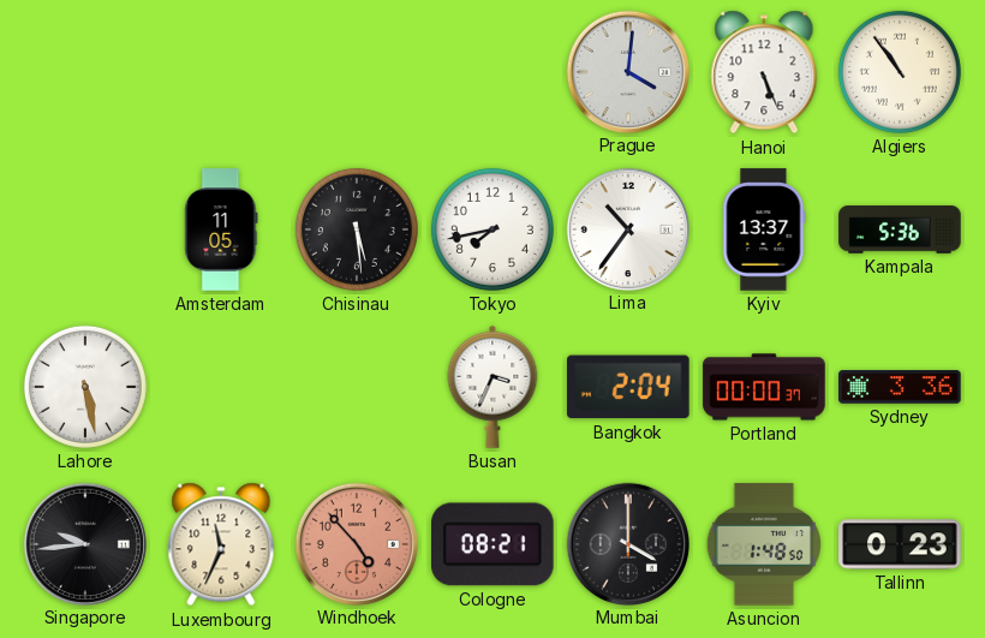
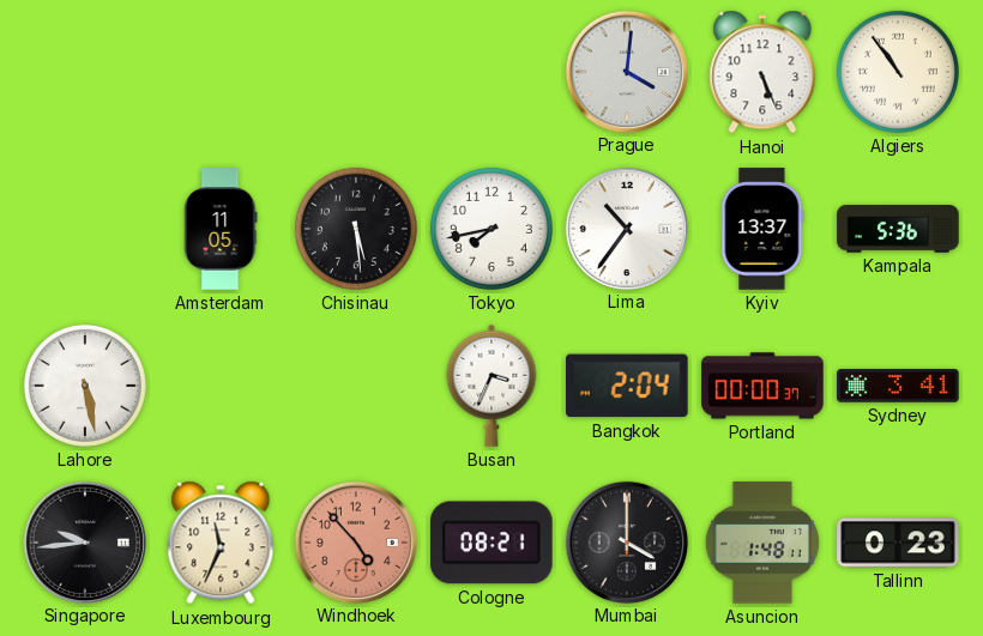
Sydney: 3:36 -> 3:41
Asuncion: 1:48:50 -> 1:48:11
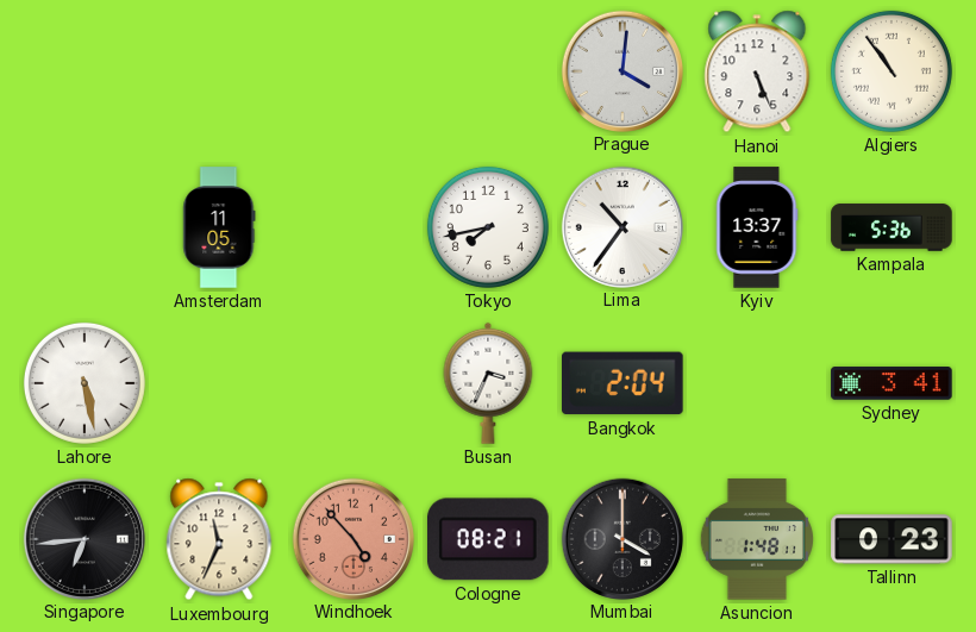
Chisinau: 5:29 -> none
Portland: 00:00 -> none
Singapore: 9:44 -> 6:44
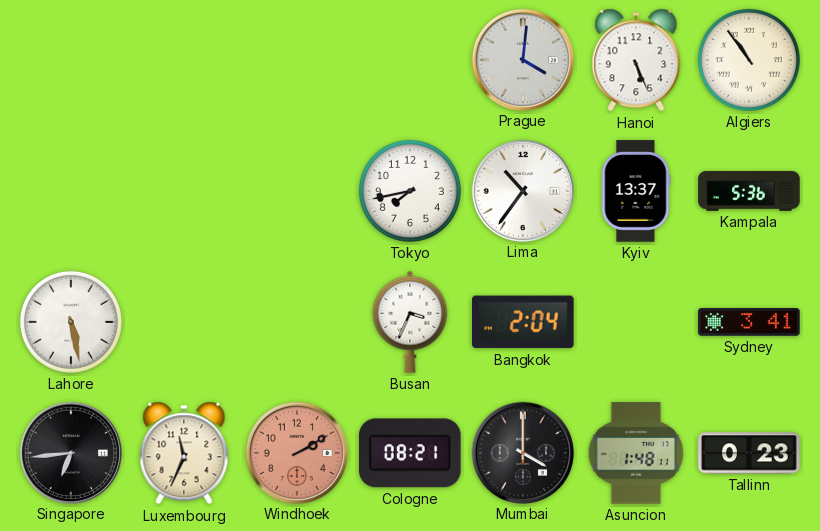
Amsterdam: 11:05 -> none
Windhoek: 4:53 -> 2:10
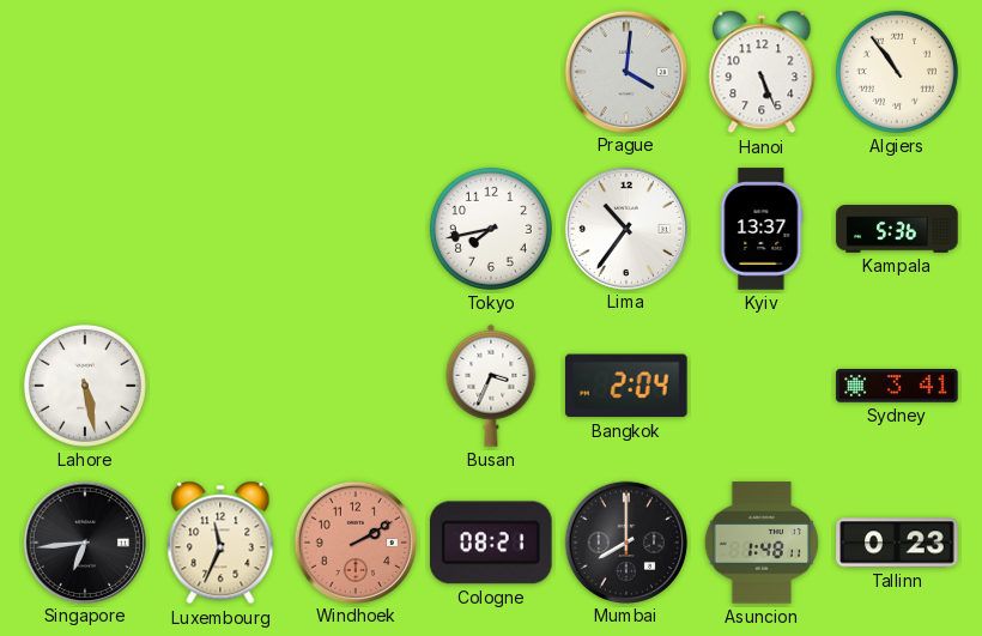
Mumbai: 4:00 -> 8:00
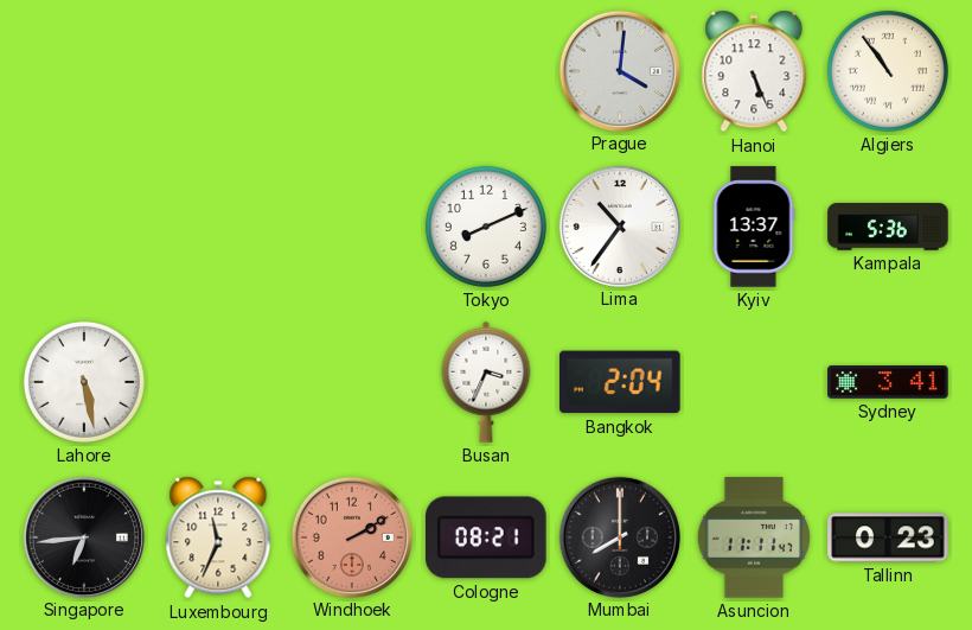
Tokyo: 7:43 -> 8:11
Asuncion: 1:48 -> 11:11
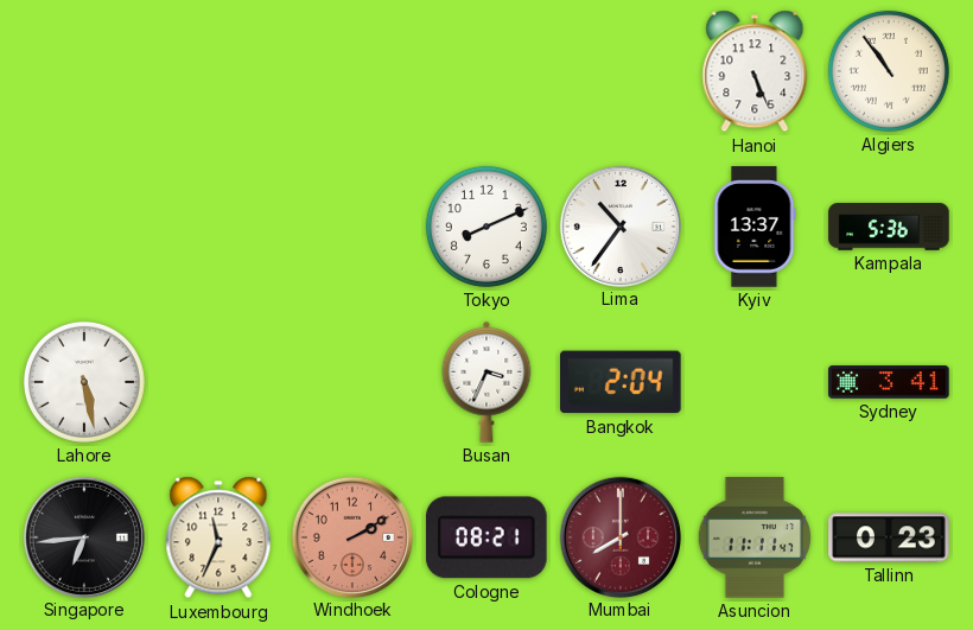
Prague: 4:01 -> none
Mumbai dial: black -> burgundy
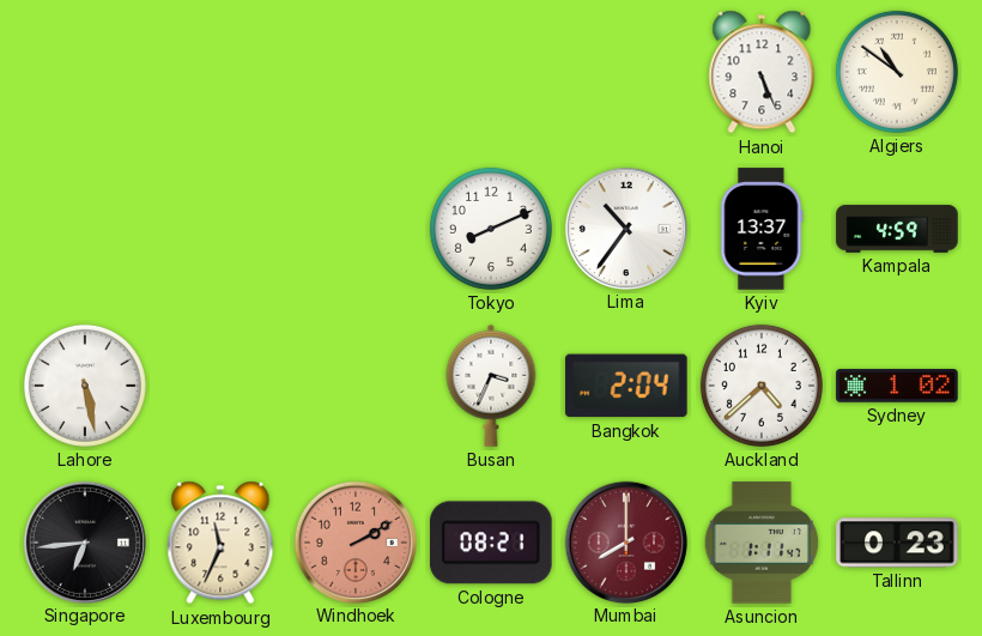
Algiers: 10:54 -> 10:51
Kampala: 5:36 -> 4:59
Auckland: none -> 4:38
Sydney: 3:41 -> 1:02
Asuncion: 11:11 -> 1:11
